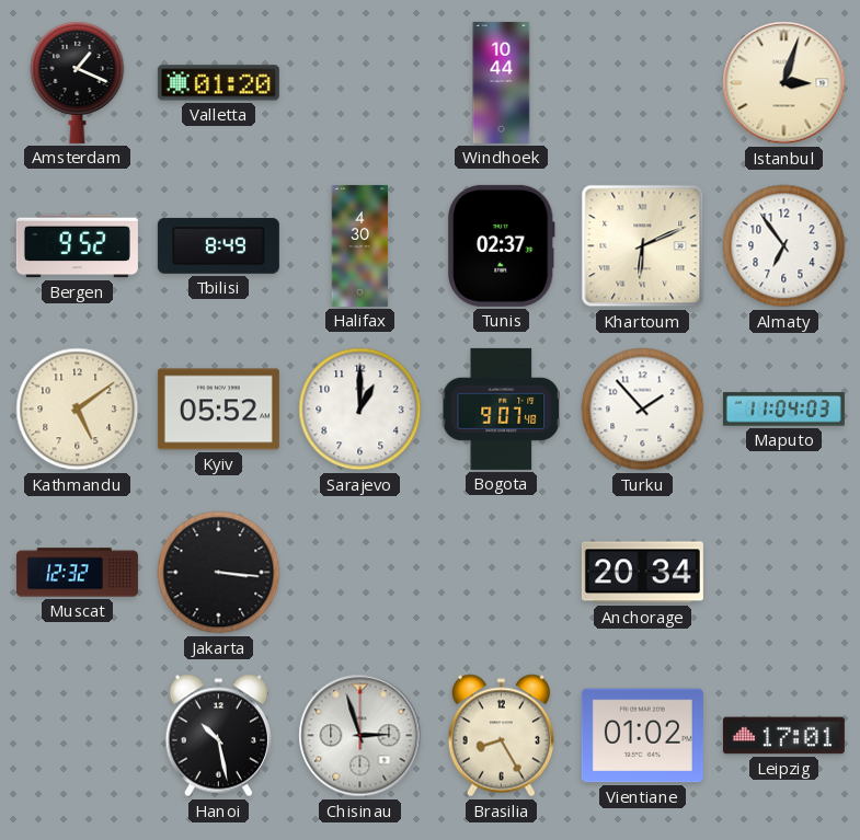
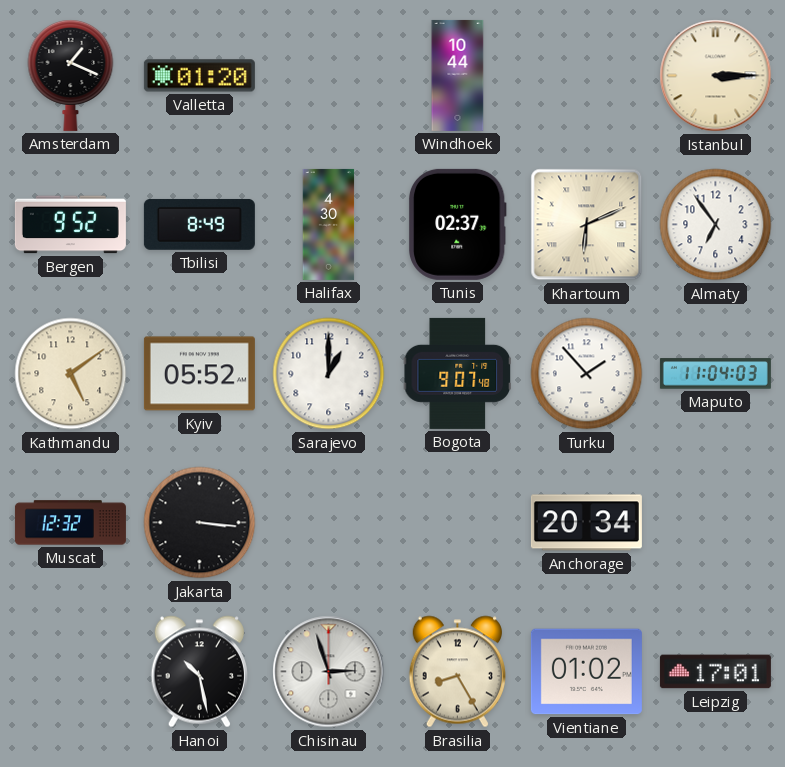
Istanbul: 3:03 -> 3:15
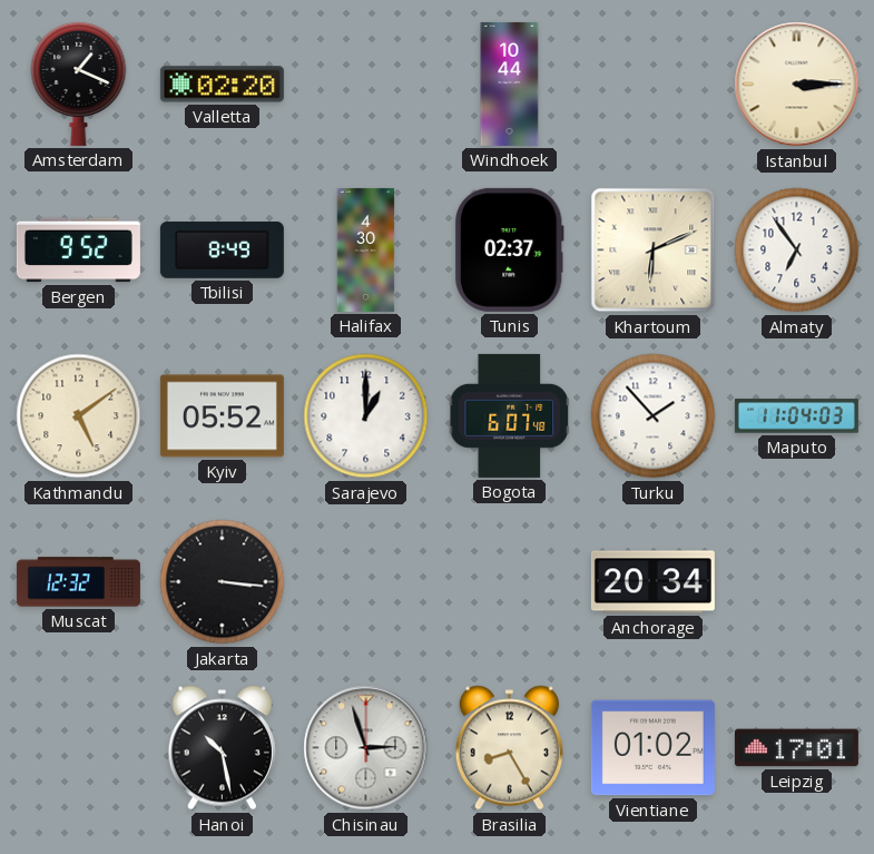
Valletta: 01:20 -> 02:20
Bogota: 9:07 -> 6:07
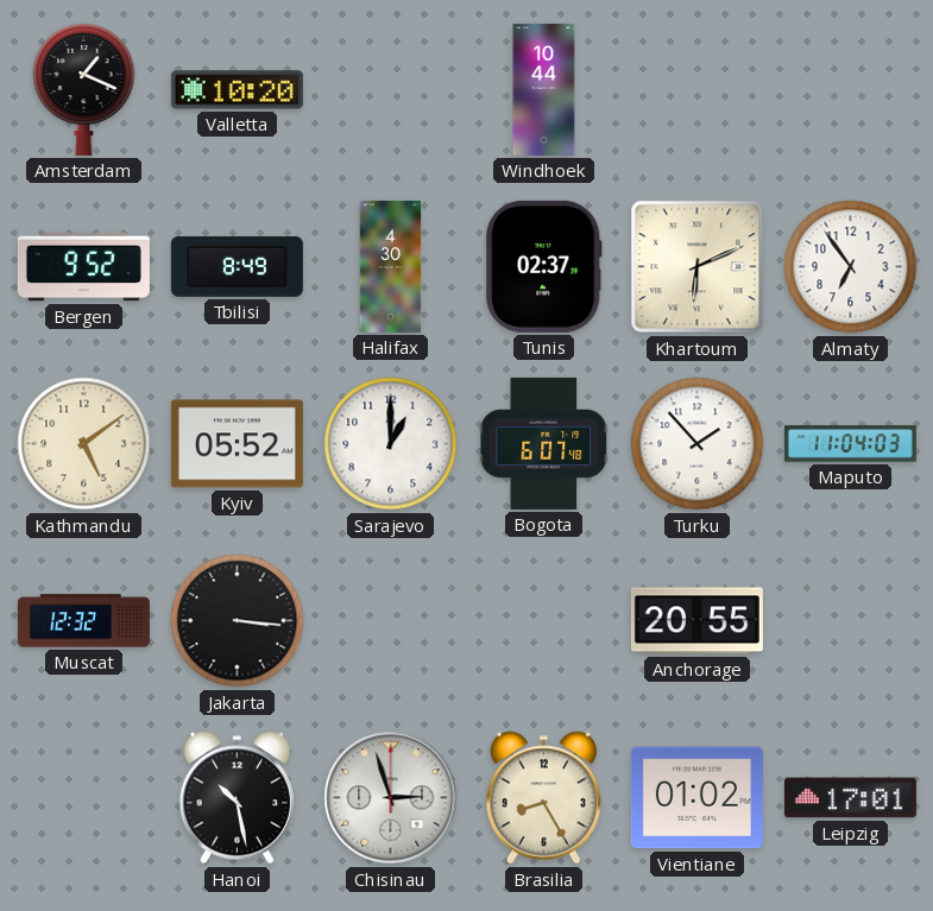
Valletta: 02:20 -> 10:20
Istanbul: 3:15 -> none
Anchorage: 20:34 -> 20:55
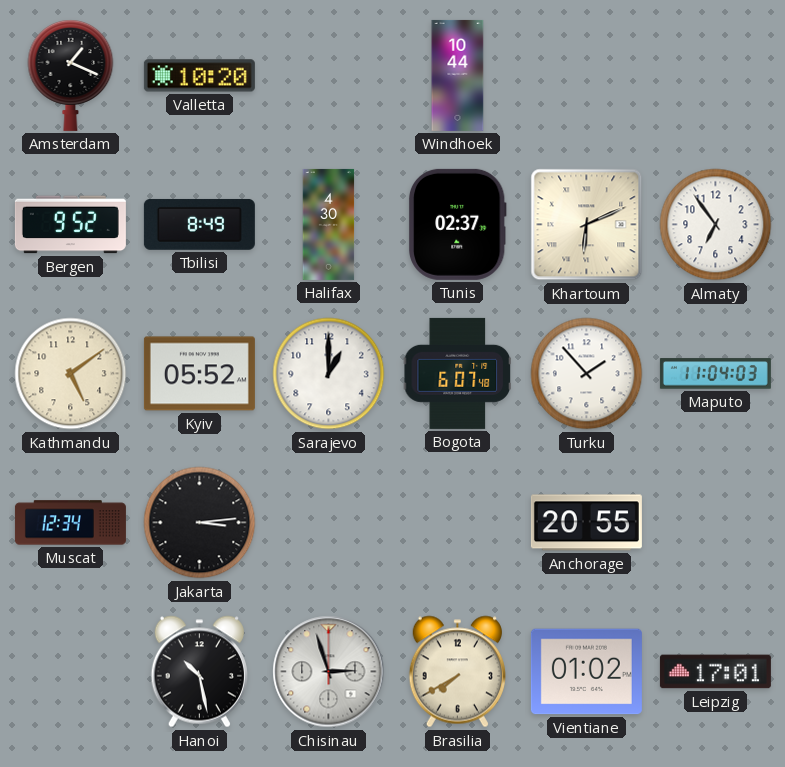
Muscat: 12:32 -> 12:34
Jakarta: 3:16 -> 3:14
Brasilia: 8:25 -> 7:40
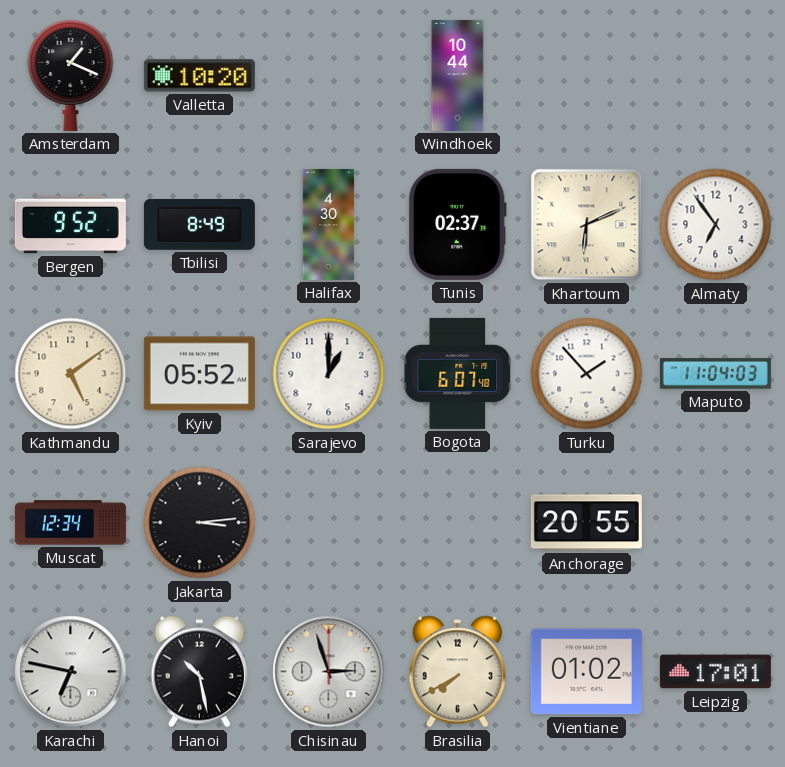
Karachi: none -> 6:47
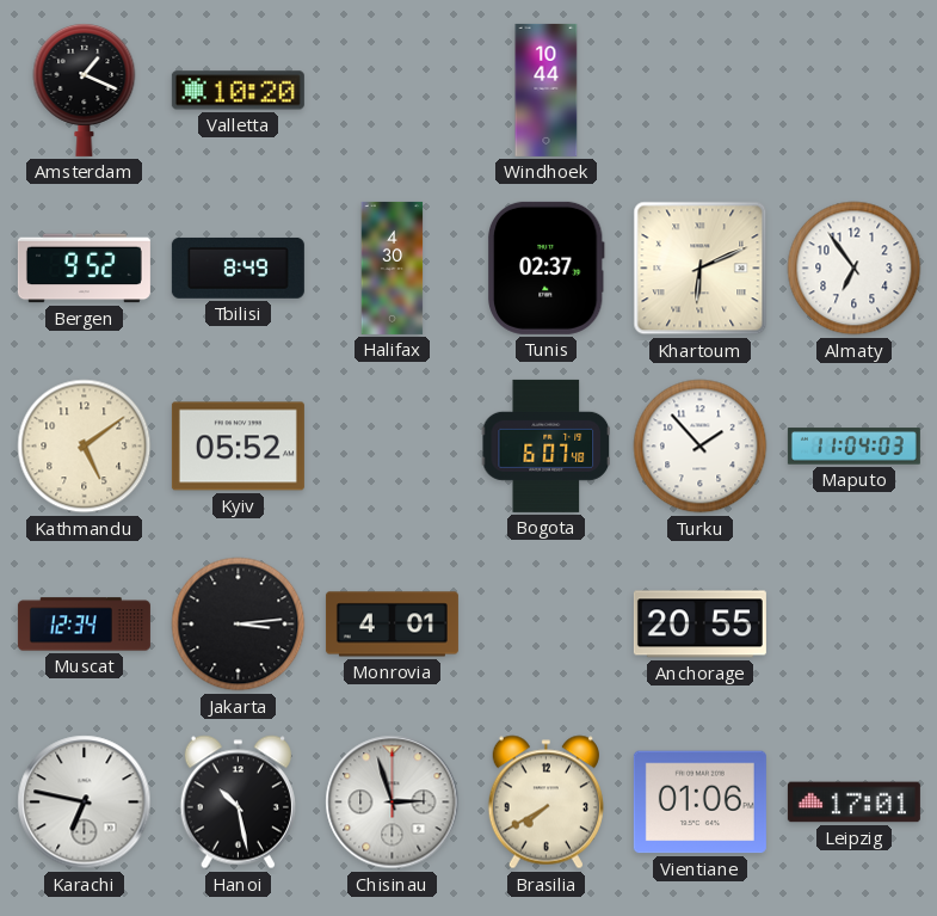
Sarajevo: 1:00 -> none
Monrovia: none -> 4:01
Vientiane: 01:02 -> 01:06
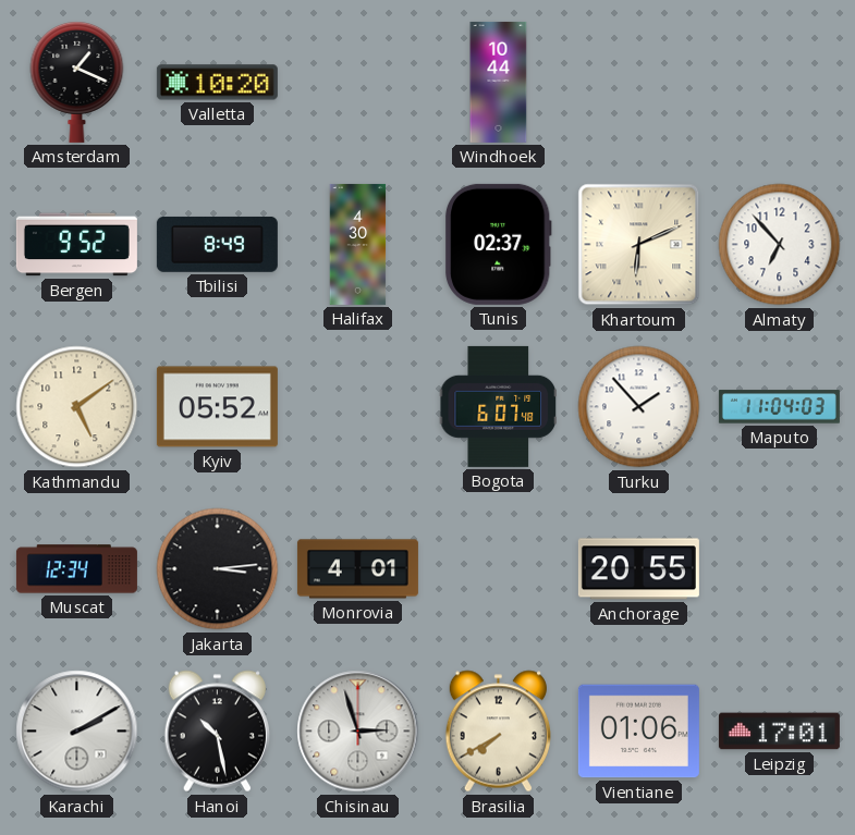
Almaty: 6:54 -> 6:53
Karachi: 6:47 -> 2:10
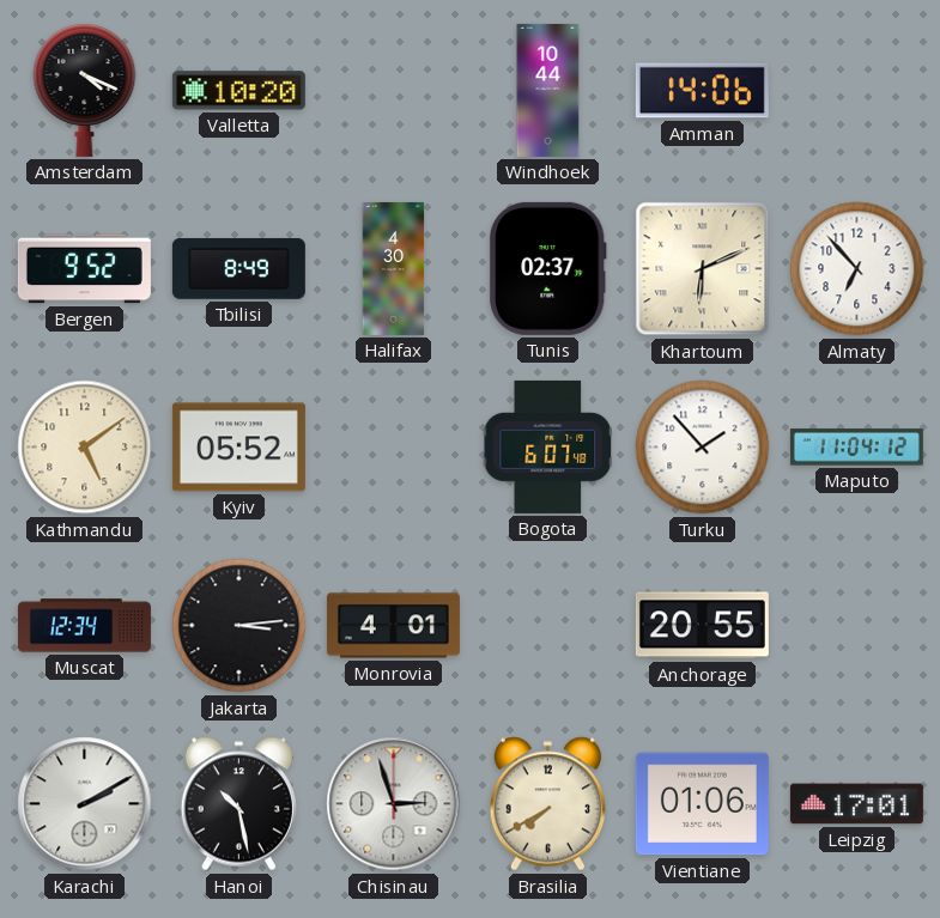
Amsterdam: 1:19 -> 4:19
Amman: none -> 14:06
Maputo: 11:04:03 -> 11:04:12
